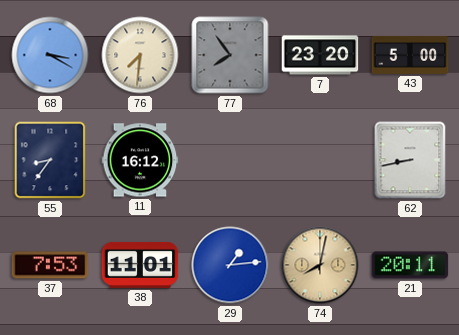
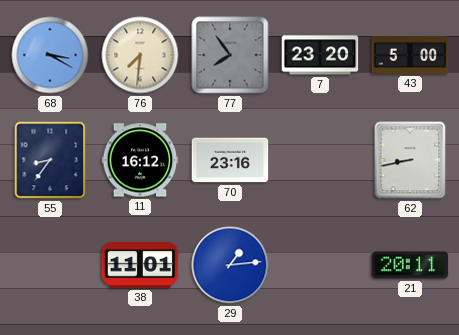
70: none -> 23:16
37: 7:53 -> none
74: 8:02 -> none
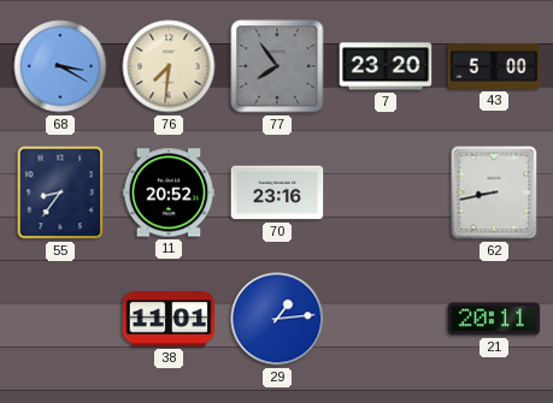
11: 16:12 -> 20:52
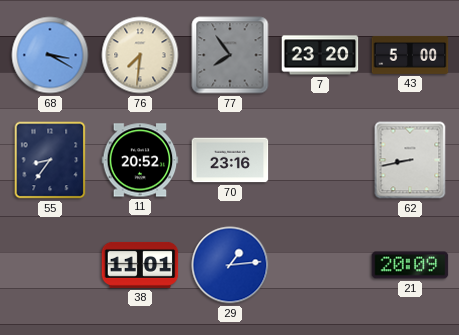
21: 20:11 -> 20:09
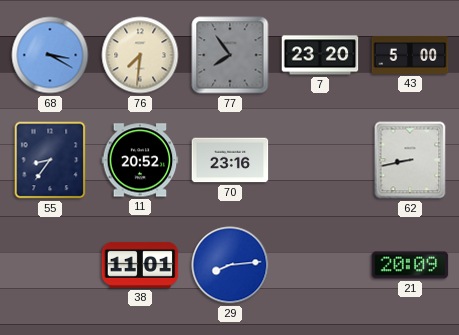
29: 1:14 -> 8:14
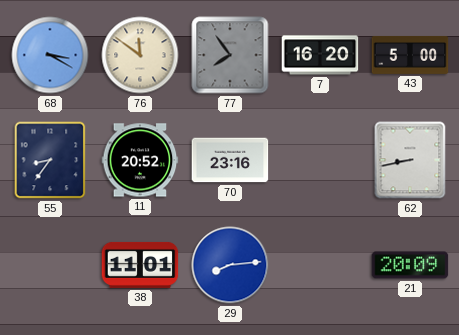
76: 7:31 -> 11:51
7: 23:20 -> 16:20
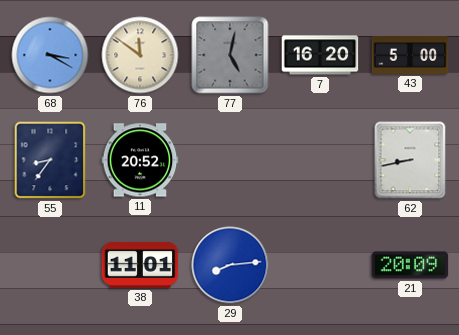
77: 7:54 -> 5:02
70: 23:16 -> none
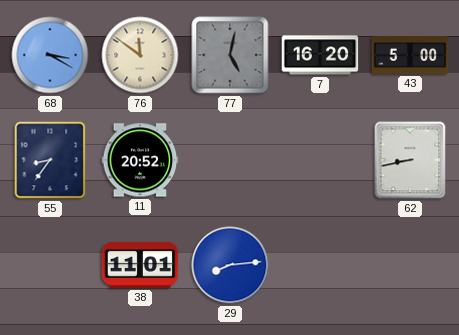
21: 20:09 -> none
